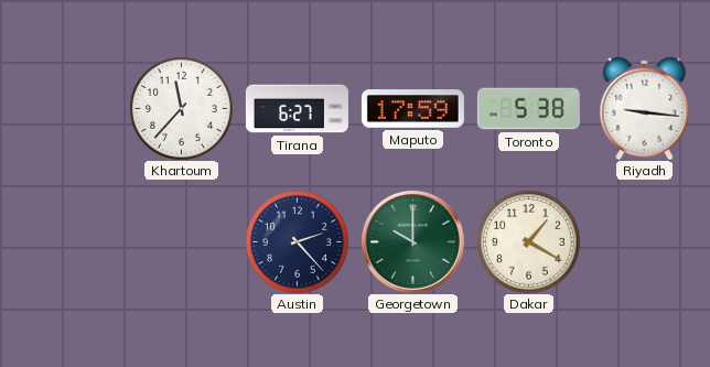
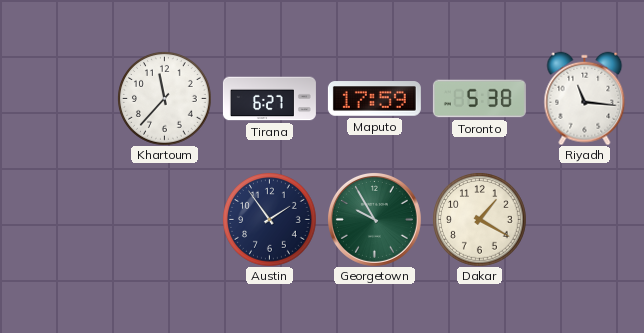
Riyadh: 9:16 -> 11:16
Austin: 2:23 -> 1:54
Georgetown: 10:00 -> 9:55
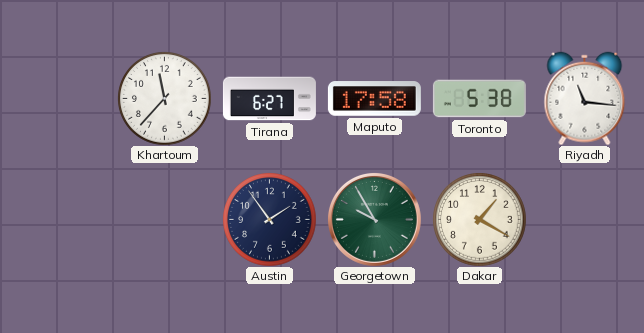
Maputo: 17:59 -> 17:58
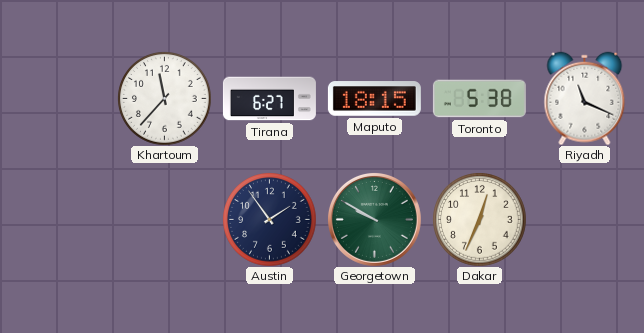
Maputo: 17:58 -> 18:15
Riyadh: 11:16 -> 11:19
Georgetown: 9:55 -> 9:50
Dakar: 1:20 -> 12:34
